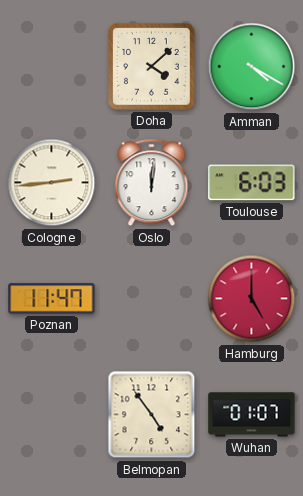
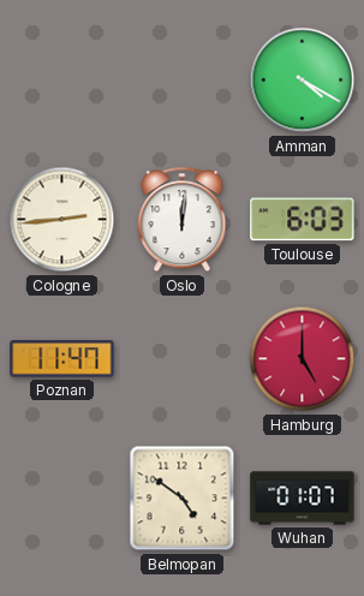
Doha: 4:08 -> none
Belmopan: 4:54 -> 4:51
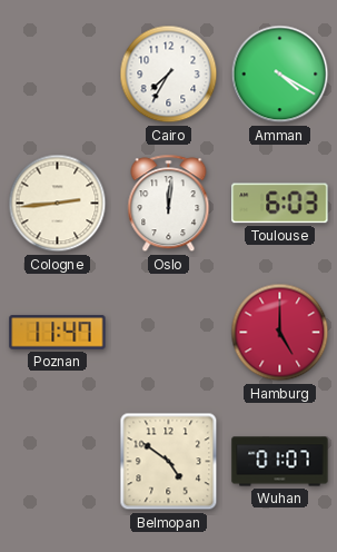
Cairo: none -> 7:35
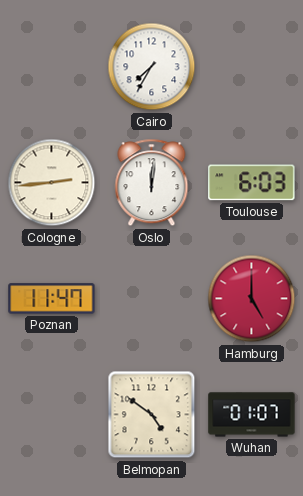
Amman: 4:20 -> none
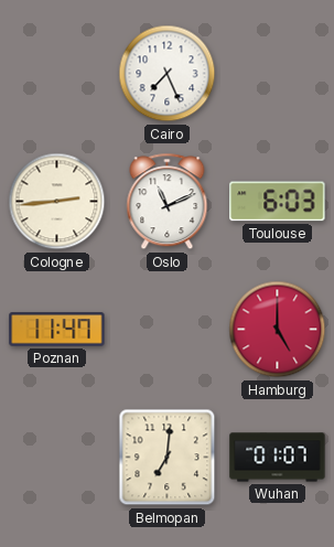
Cairo: 7:35 -> 7:26
Oslo: 12:01 -> 11:11
Belmopan: 4:51 -> 7:01
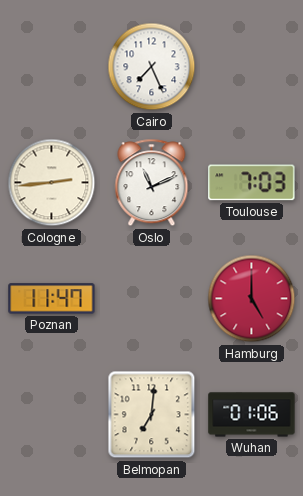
Toulouse: 6:03 -> 7:03
Wuhan: 01:07 -> 01:06
